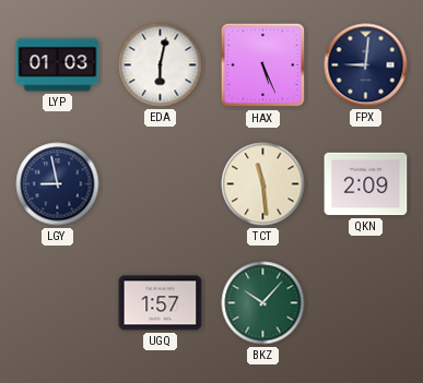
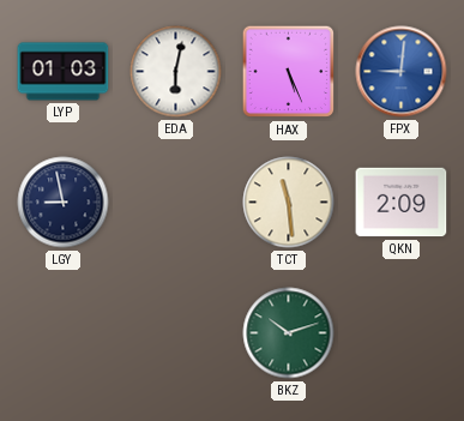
FPX dial: navy -> blue
UGQ: 1:57 -> none
BKZ: 10:07 -> 10:12
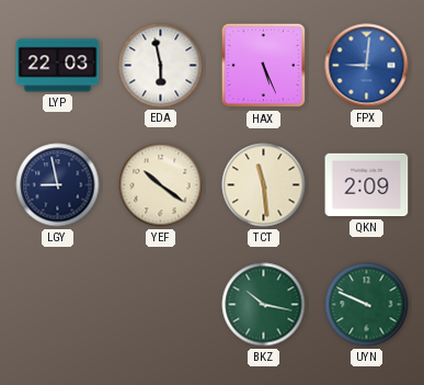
LYP: 01:03 -> 22:03
EDA: 6:02 -> 5:58
YEF: none -> 10:21
BKZ: 10:12 -> 10:17
UYN: none -> 9:49
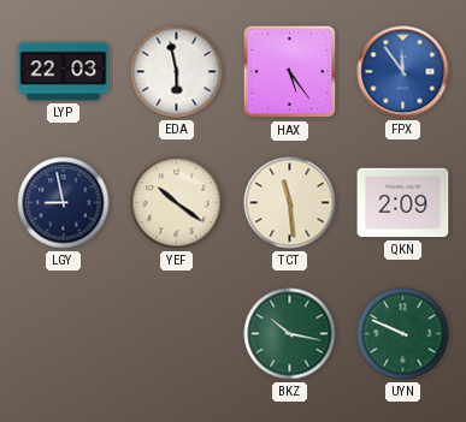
HAX: 5:26 -> 5:24
FPX: 9:01 -> 11:54
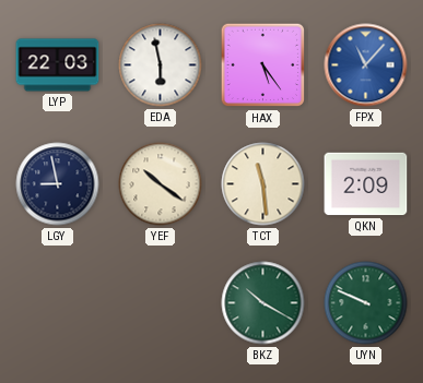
FPX: 11:54 -> 11:07
BKZ: 10:17 -> 10:20
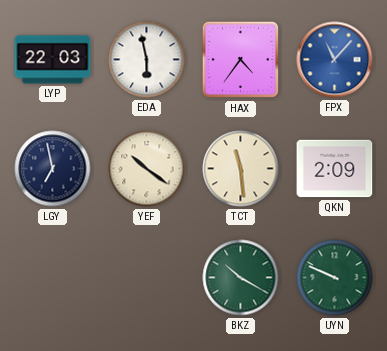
HAX: 5:24 -> 4:36
LGY: 8:58 -> 6:58
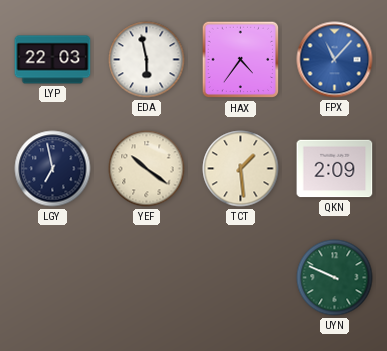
TCT: 11:29 -> 1:29
BKZ: 10:20 -> none
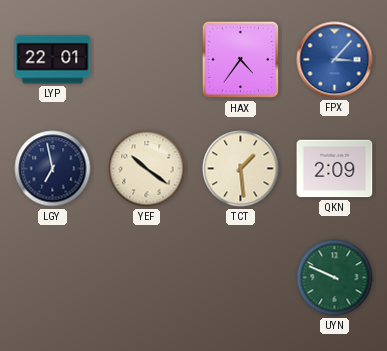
LYP: 22:03 -> 22:01
EDA: 5:58 -> none
FPX: 11:07 -> 3:07
